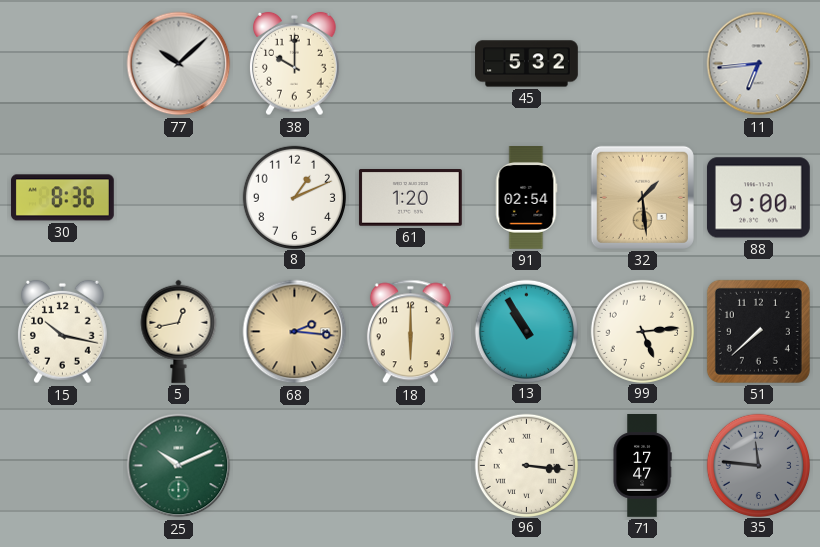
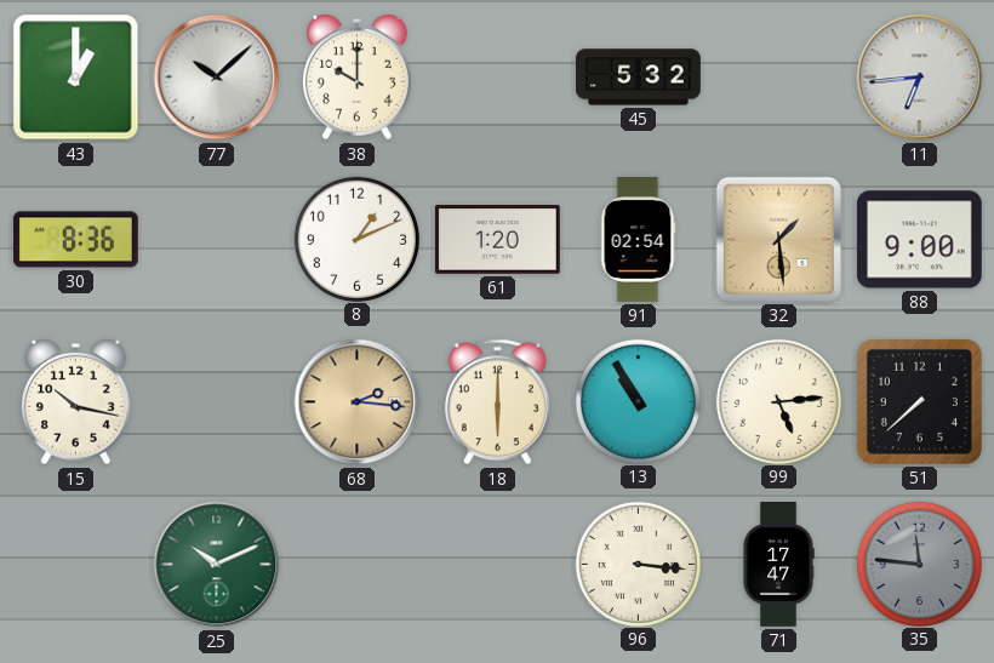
43: none -> 1:00
5: 12:43 -> none
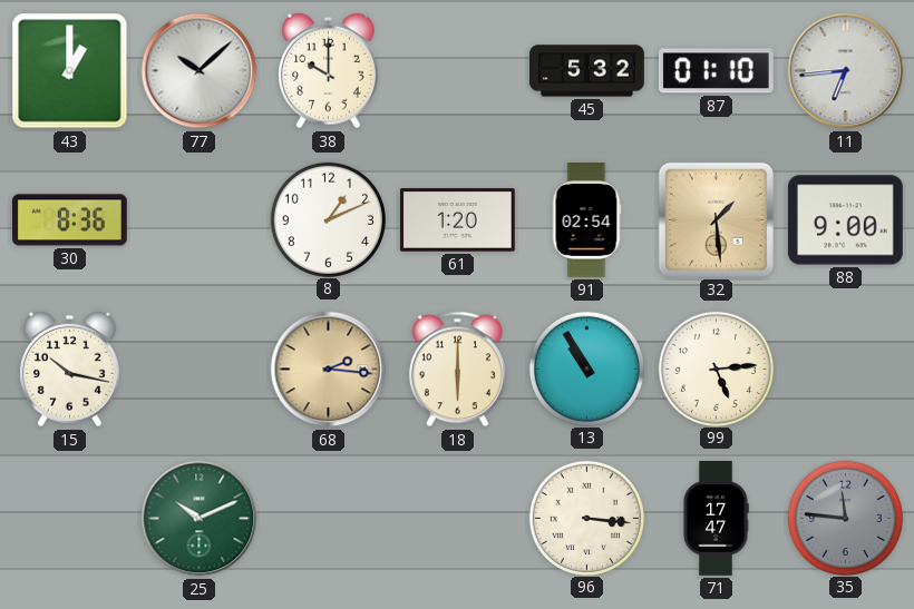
87: none -> 01:10
51: 7:38 -> none
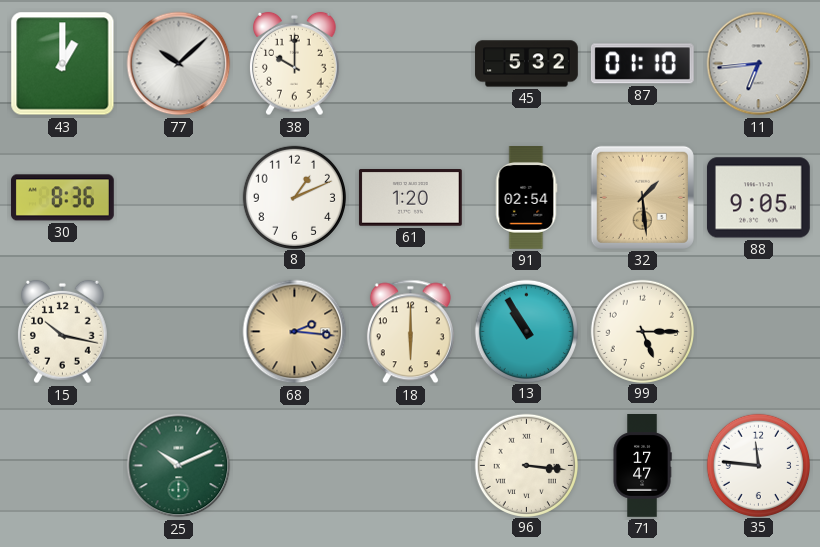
88: 9:00 -> 9:05
99: 5:14 -> 5:15
35 dial: grey -> white
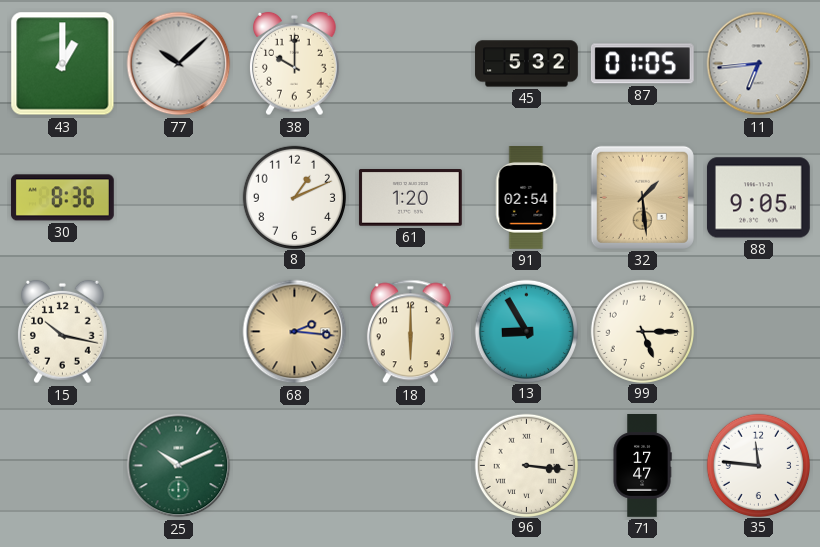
87: 01:10 -> 01:05
13: 10:55 -> 8:55
